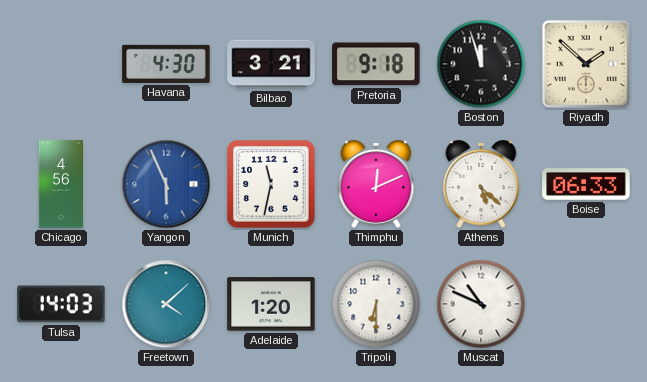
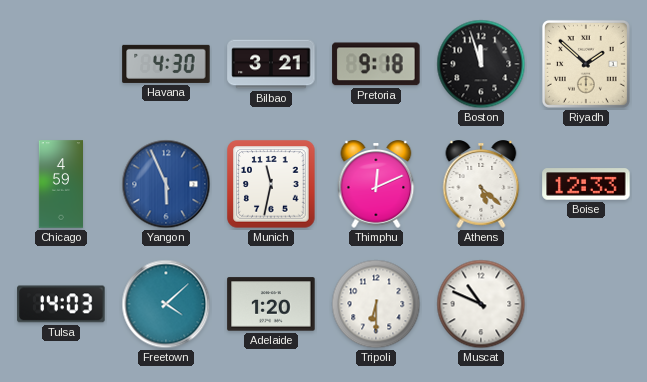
Chicago: 4:56 -> 4:59
Boise: 06:33 -> 12:33
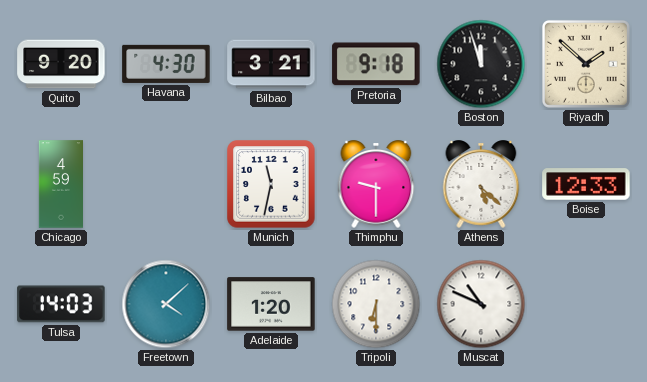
Quito: none -> 9:20
Yangon: 5:56 -> none
Thimphu: 12:11 -> 9:30
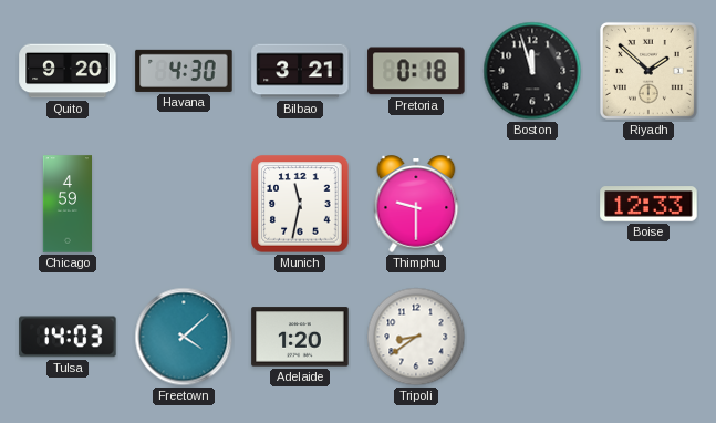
Pretoria: 9:18 -> 0:18
Athens: 5:22 -> none
Tripoli: 6:30 -> 8:39
Muscat: 10:49 -> none
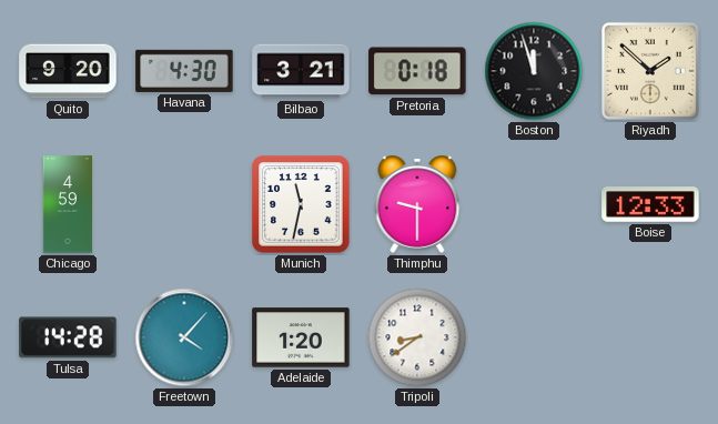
Tulsa: 14:03 -> 14:28
Freetown: 4:08 -> 4:07
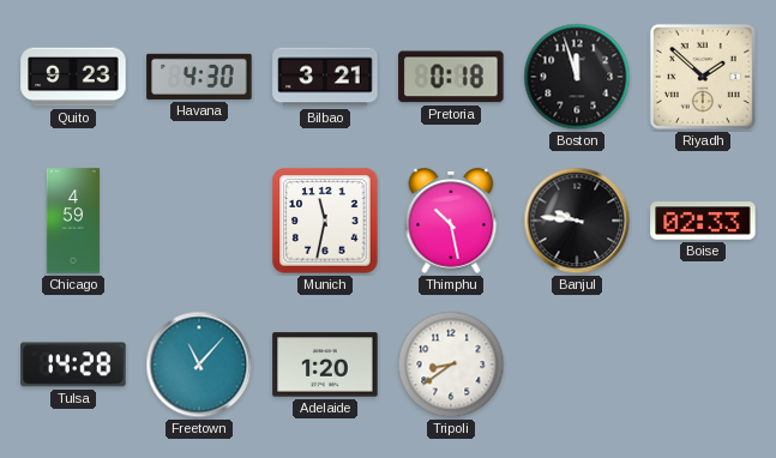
Quito: 9:20 -> 9:23
Thimphu: 9:30 -> 10:28
Banjul: none -> 9:46
Boise: 12:33 -> 02:33
Freetown: 4:07 -> 11:07
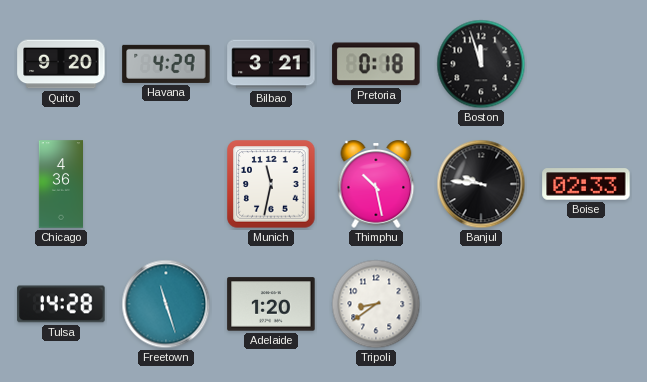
Quito: 9:23 -> 9:20
Havana: 4:30 -> 4:29
Riyadh: 1:52 -> none
Chicago: 4:59 -> 4:36
Freetown: 11:07 -> 11:27
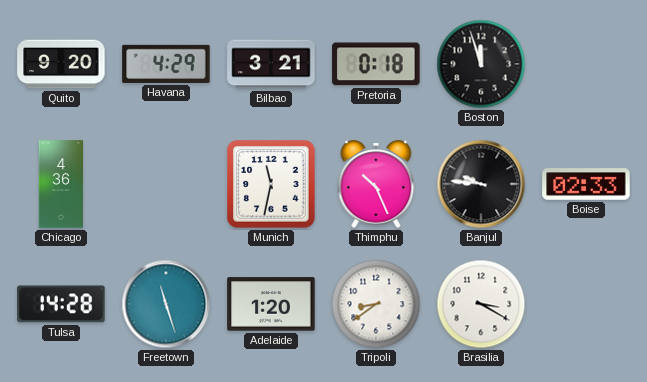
Thimphu: 10:28 -> 10:26
Brasilia: none -> 3:20
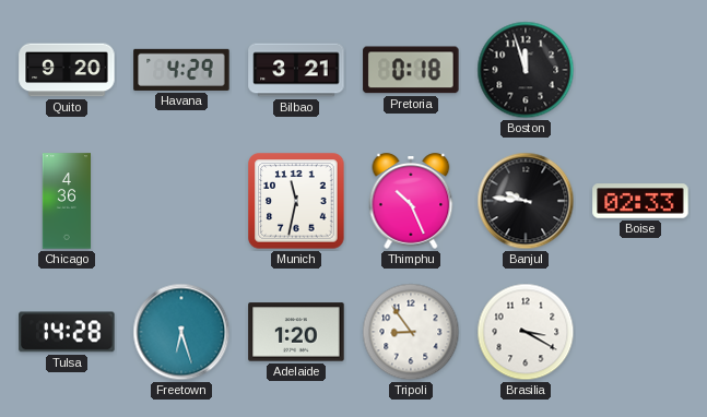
Freetown: 11:27 -> 6:27
Tripoli: 8:39 -> 8:54
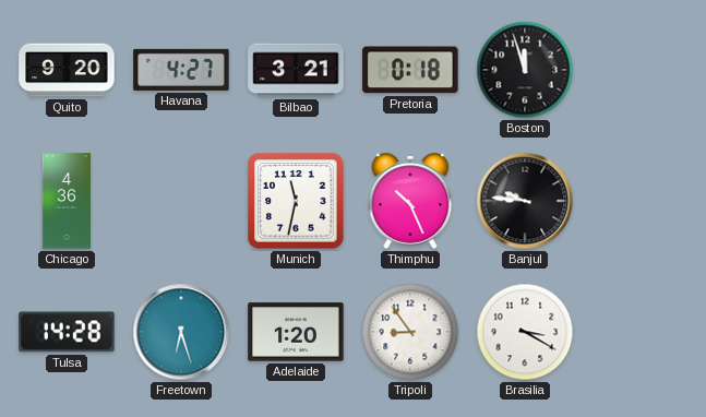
Havana: 4:29 -> 4:27
Boise: 02:33 -> none
